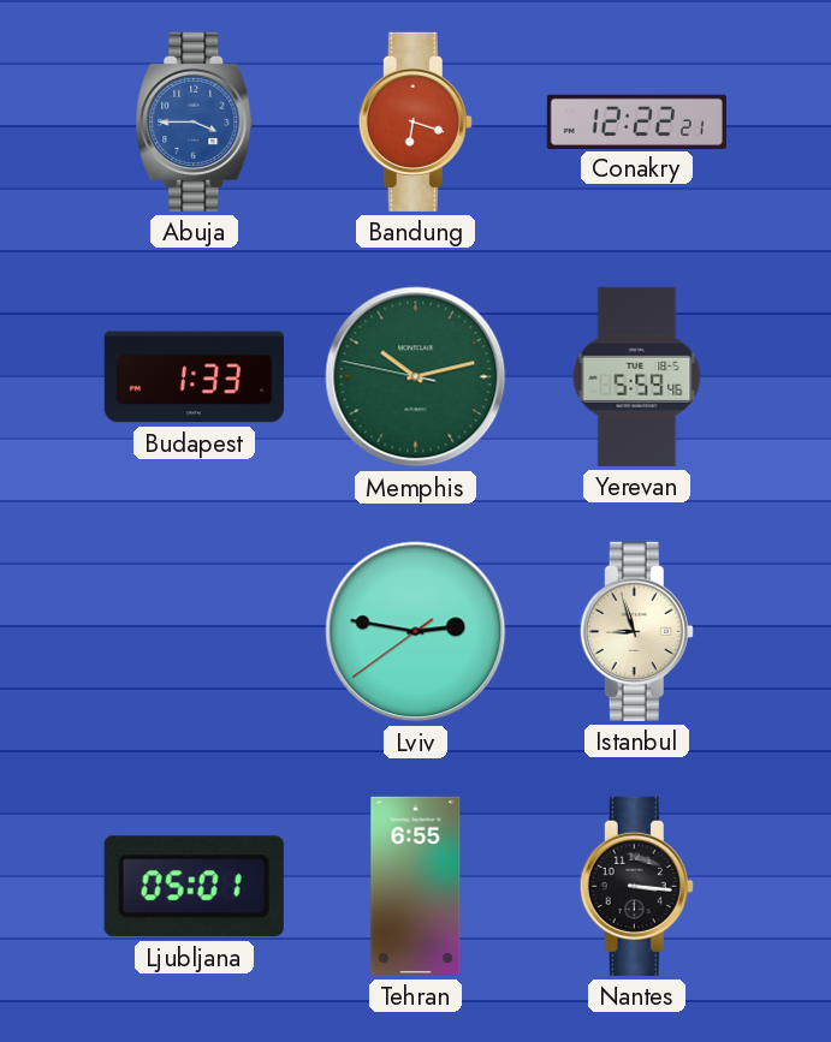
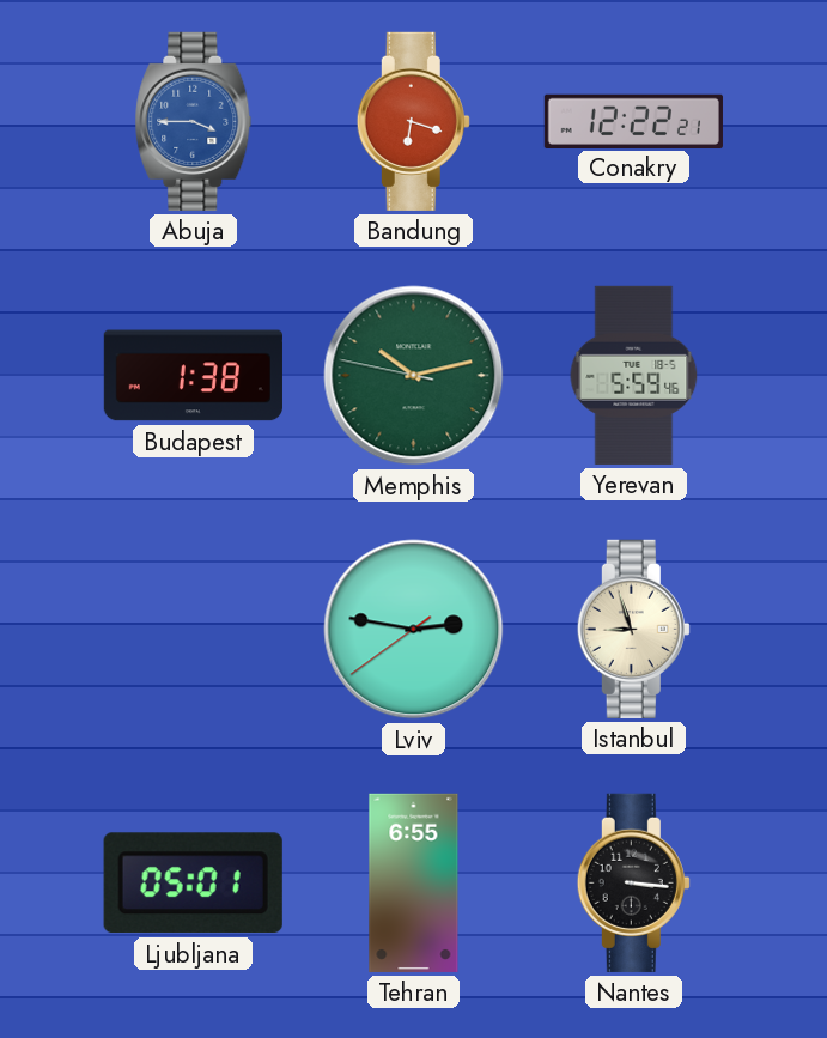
Budapest: 1:33 -> 1:38
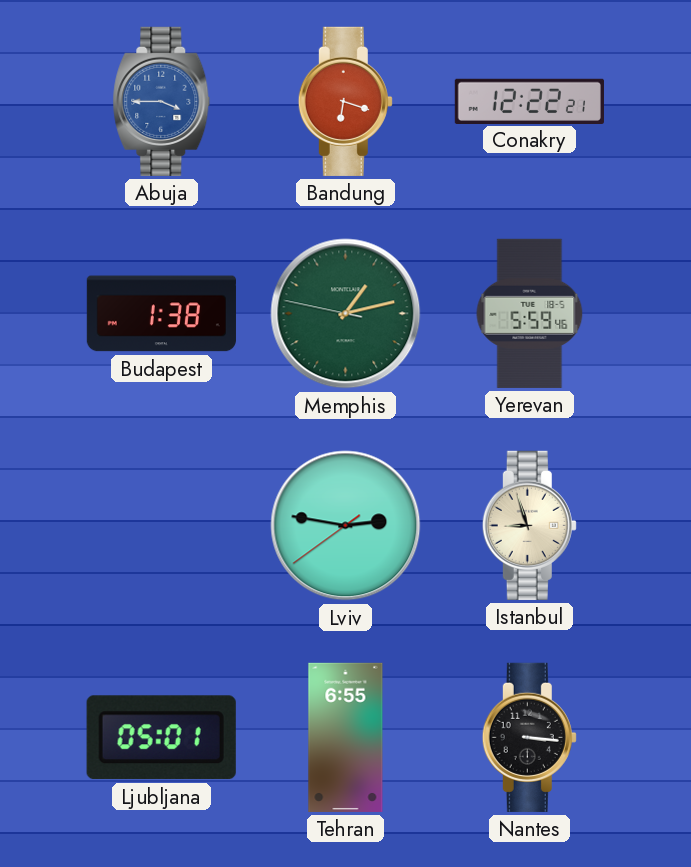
Memphis: 10:12 -> 1:12
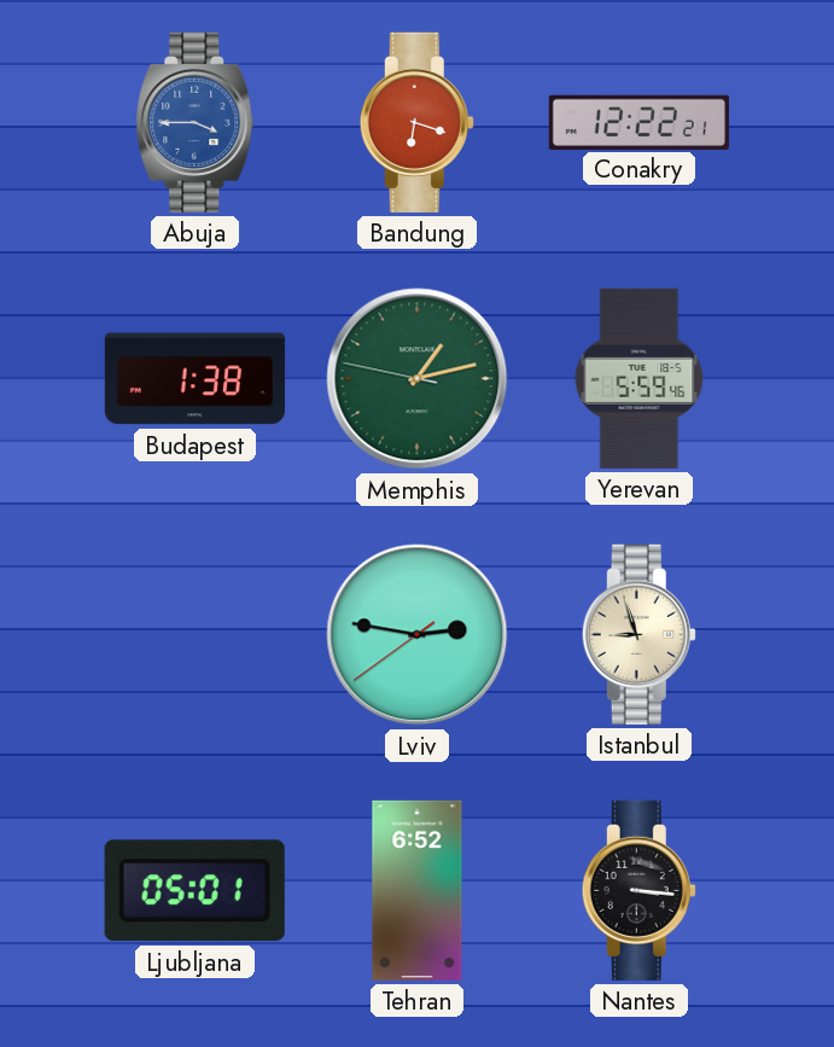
Tehran: 6:55 -> 6:52
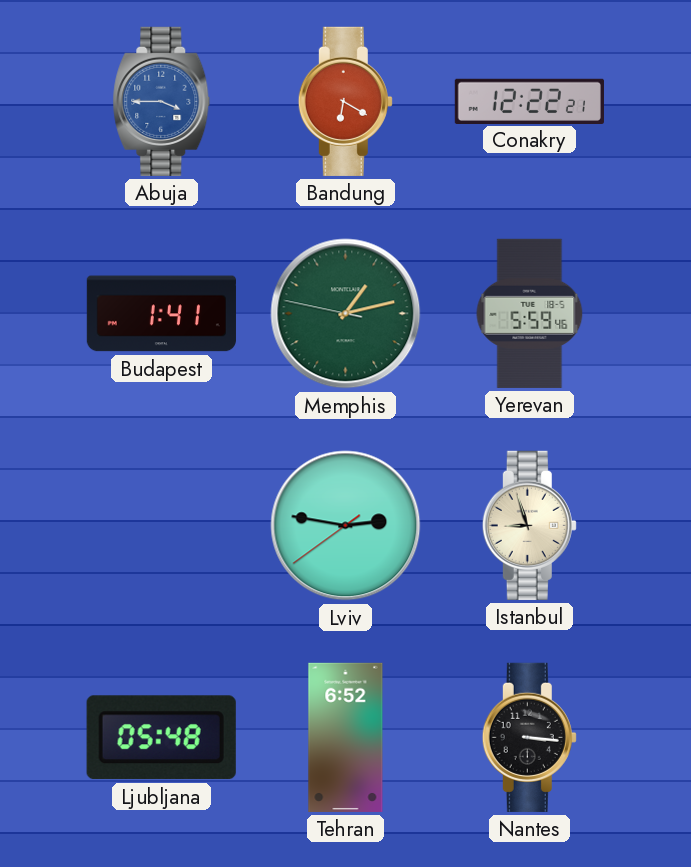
Bandung: 6:18 -> 6:20
Budapest: 1:38 -> 1:41
Ljubljana: 05:01 -> 05:48
